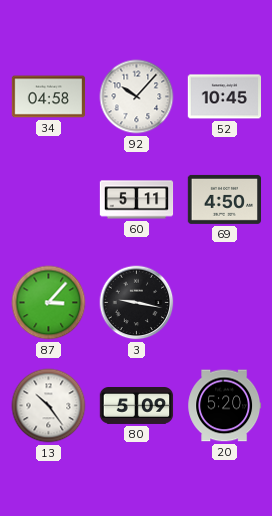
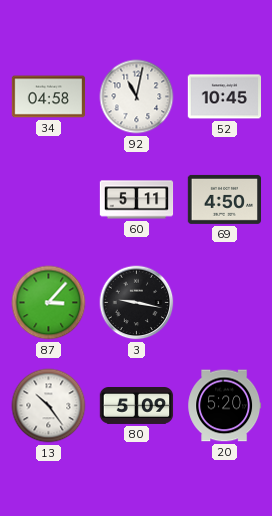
92: 10:07 -> 11:02
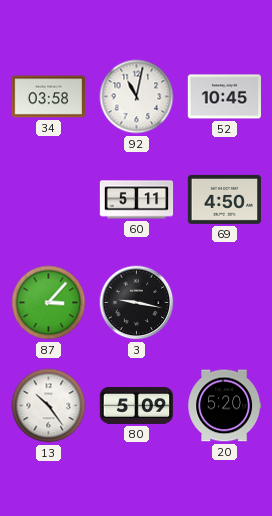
34: 04:58 -> 03:58
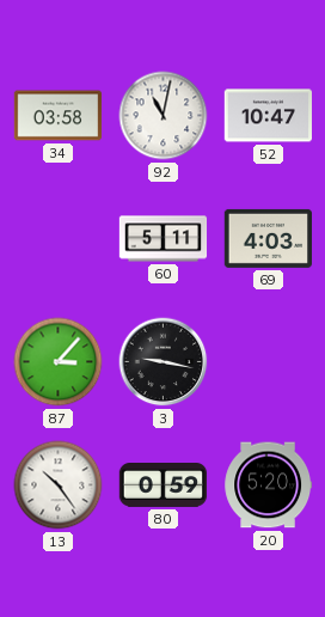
52: 10:45 -> 10:47
69: 4:50 -> 4:03
80: 5:09 -> 0:59
